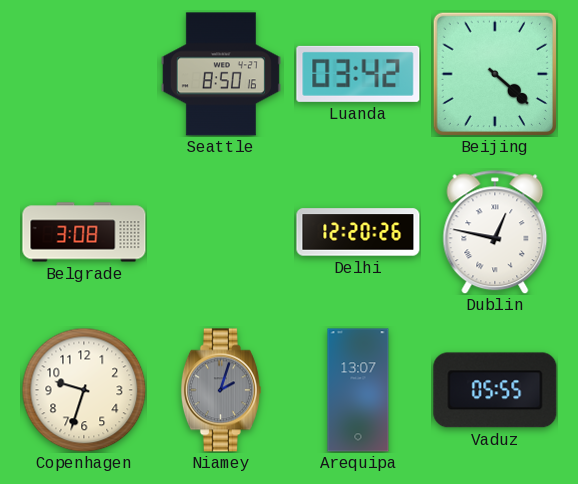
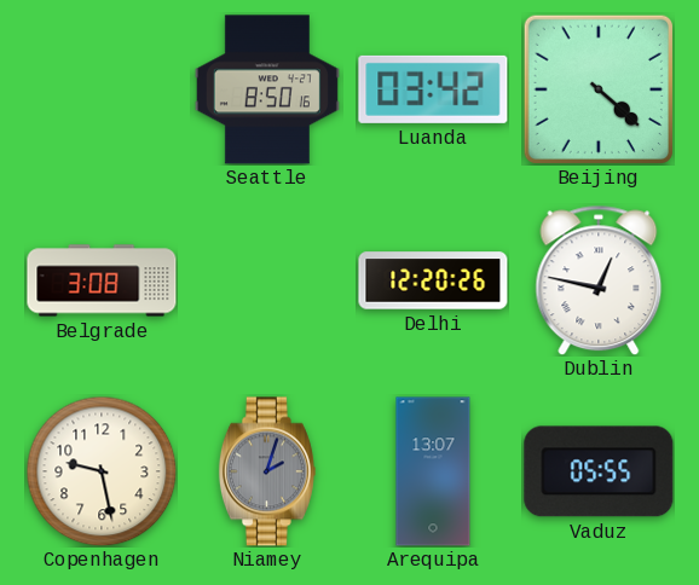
Copenhagen: 9:33 -> 9:28
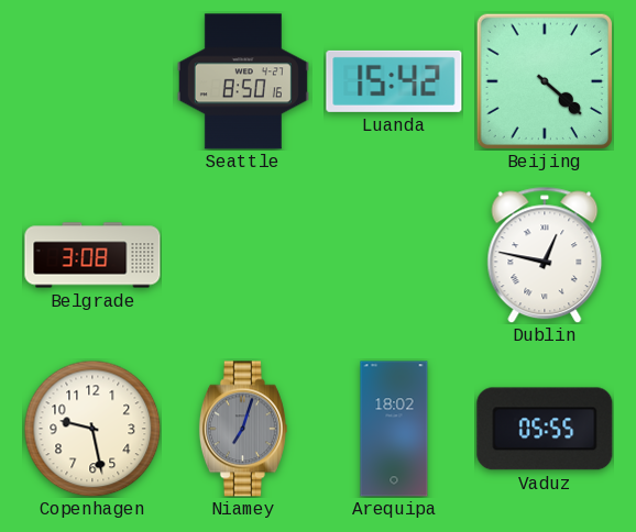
Luanda: 03:42 -> 15:42
Delhi: 12:20 -> none
Niamey: 2:03 -> 7:03
Arequipa: 13:07 -> 18:02
